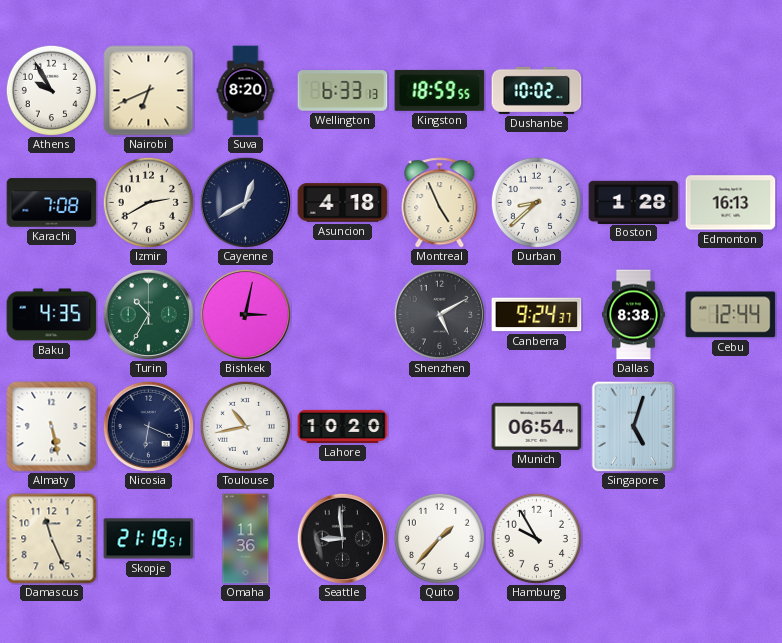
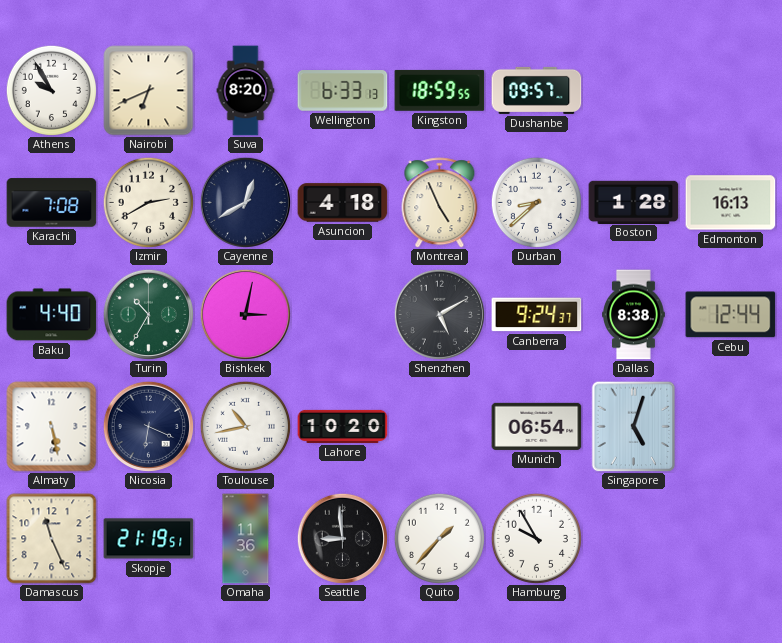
Dushanbe: 10:02 -> 09:57
Baku: 4:35 -> 4:40
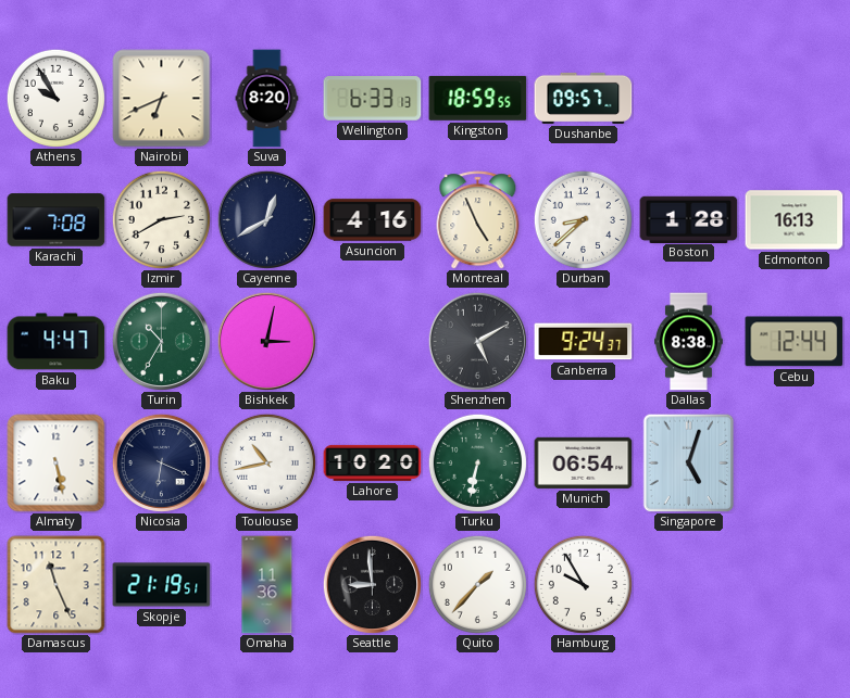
Asuncion: 4:18 -> 4:16
Baku: 4:40 -> 4:47
Turku: none -> 6:32
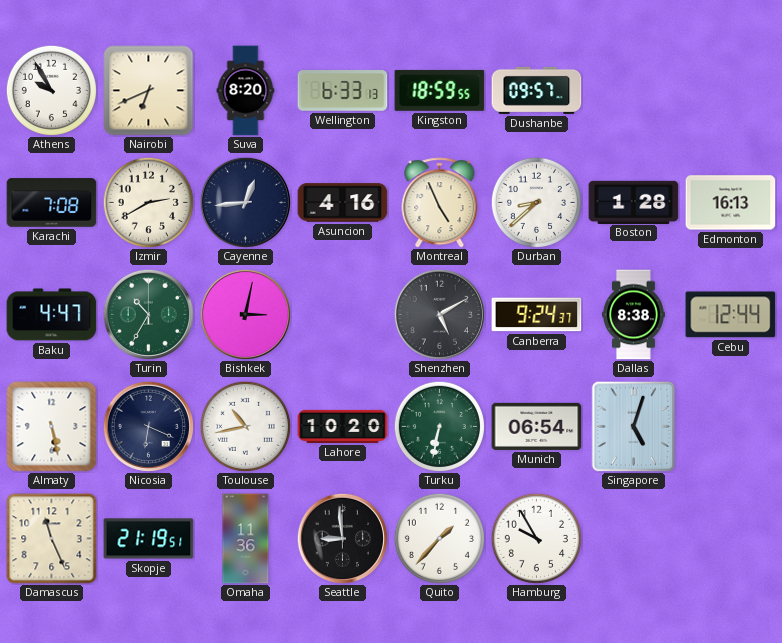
Cayenne: 12:40 -> 12:44
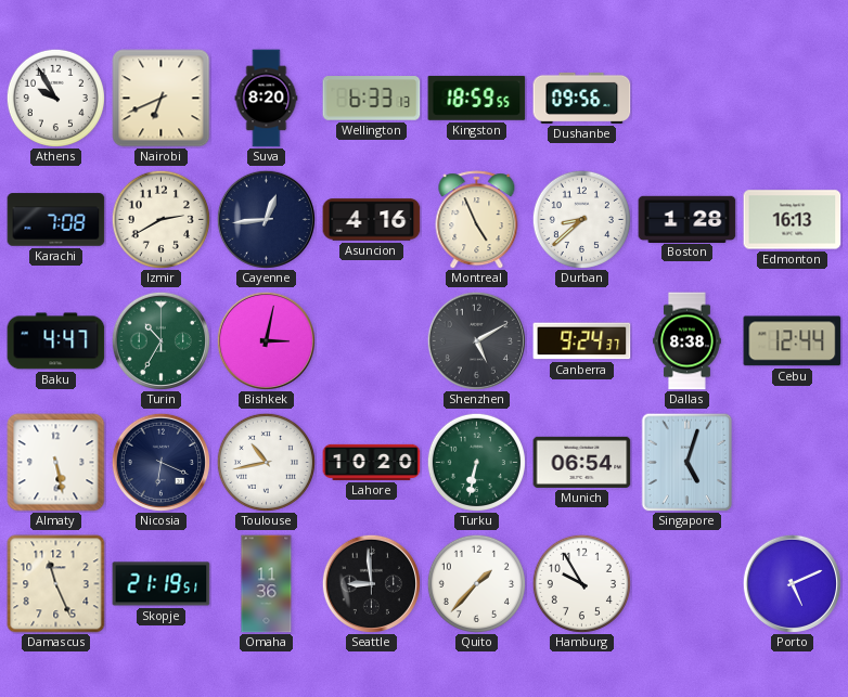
Dushanbe: 09:57 -> 09:56
Porto: none -> 5:11
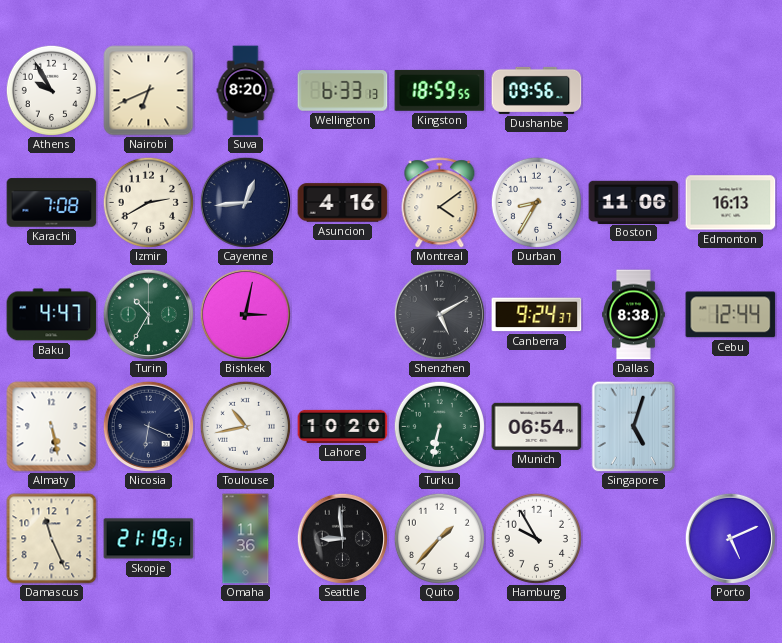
Montreal: 4:56 -> 4:09
Durban: 8:38 -> 8:35
Boston: 1:28 -> 11:06
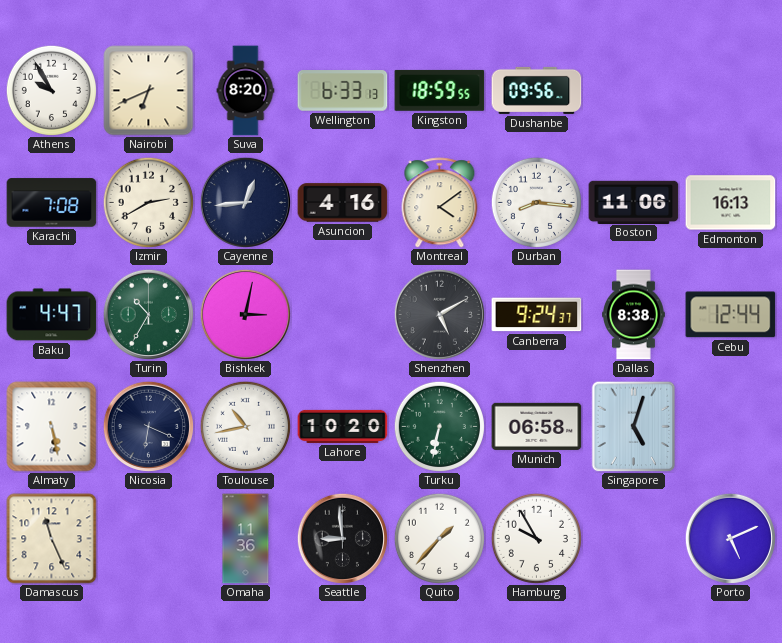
Durban: 8:35 -> 8:16
Munich: 06:54 -> 06:58
Skopje: 21:19 -> none
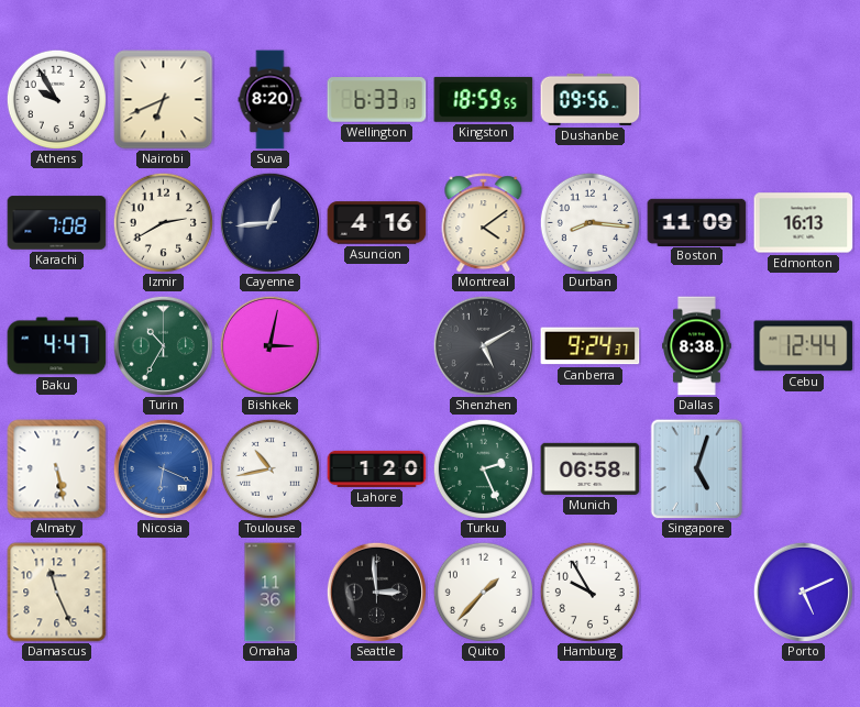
Boston: 11:06 -> 11:09
Nicosia dial: navy -> blue
Lahore: 10:20 -> 1:20
Turku: 6:32 -> 2:26
Seattle: 8:59 -> 2:59
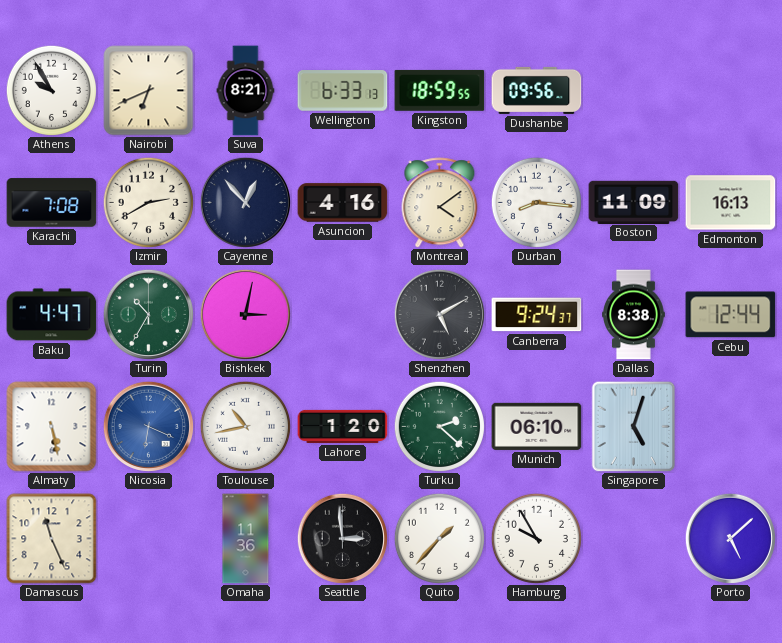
Suva: 8:20 -> 8:21
Cayenne: 12:44 -> 12:53
Turku: 2:26 -> 2:22
Munich: 06:58 -> 06:10
Porto: 5:11 -> 5:08
